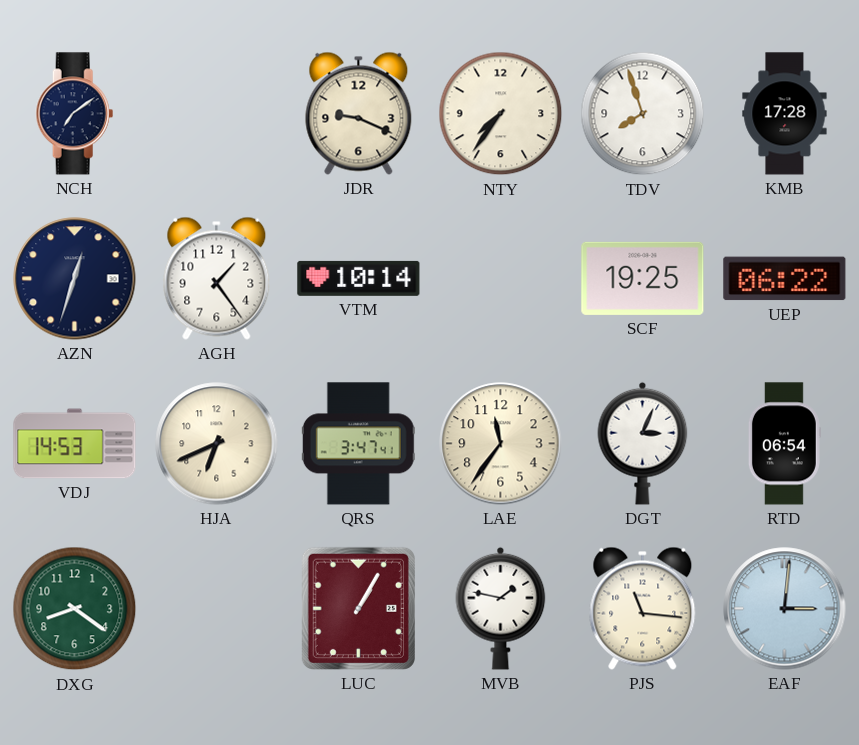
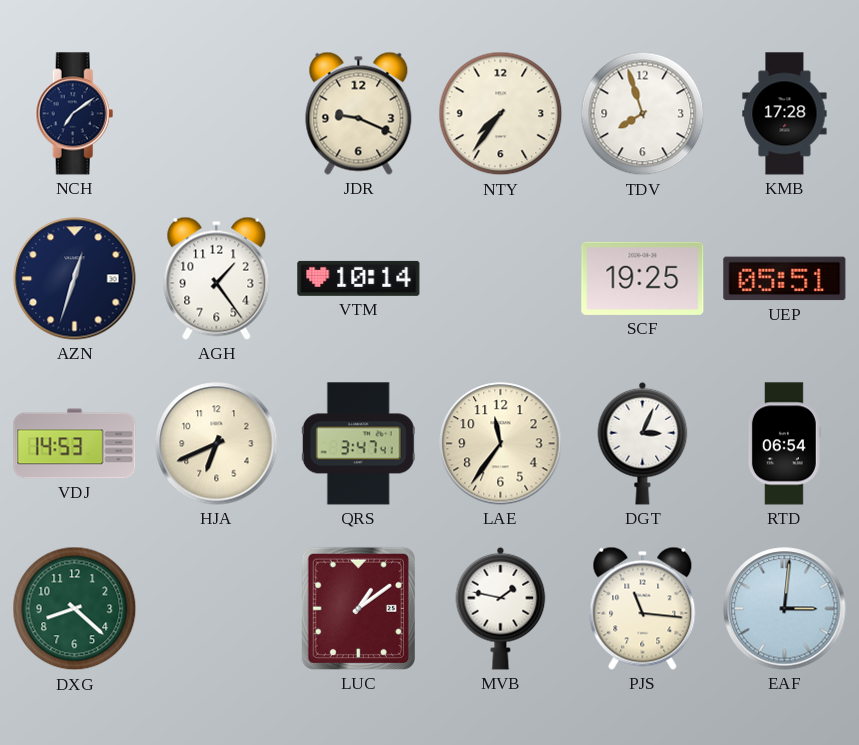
UEP: 06:22 -> 05:51
DXG: 8:21 -> 8:22
LUC: 1:05 -> 1:09
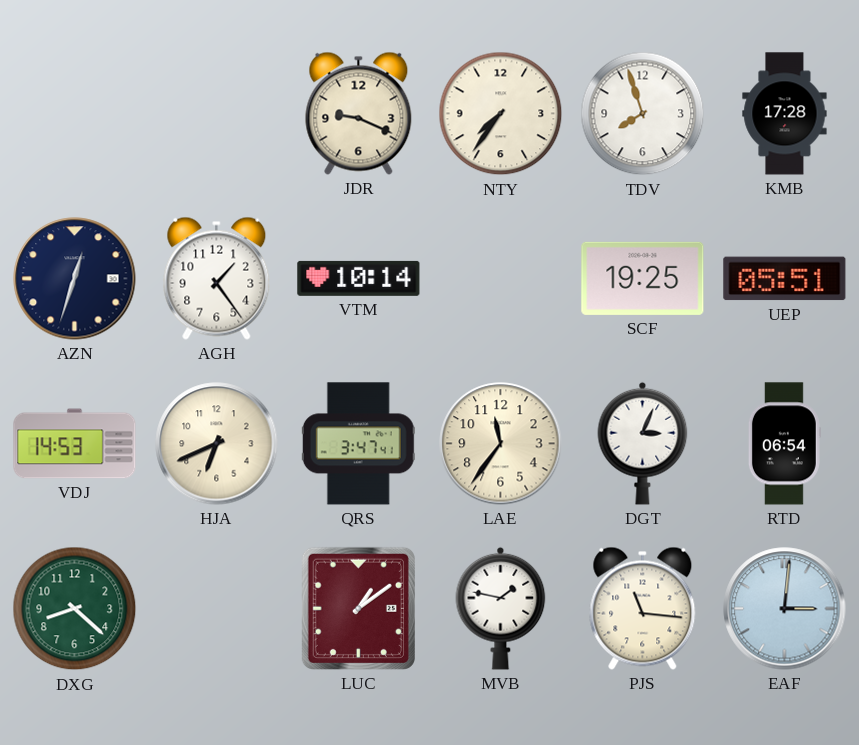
NCH: 7:09 -> none
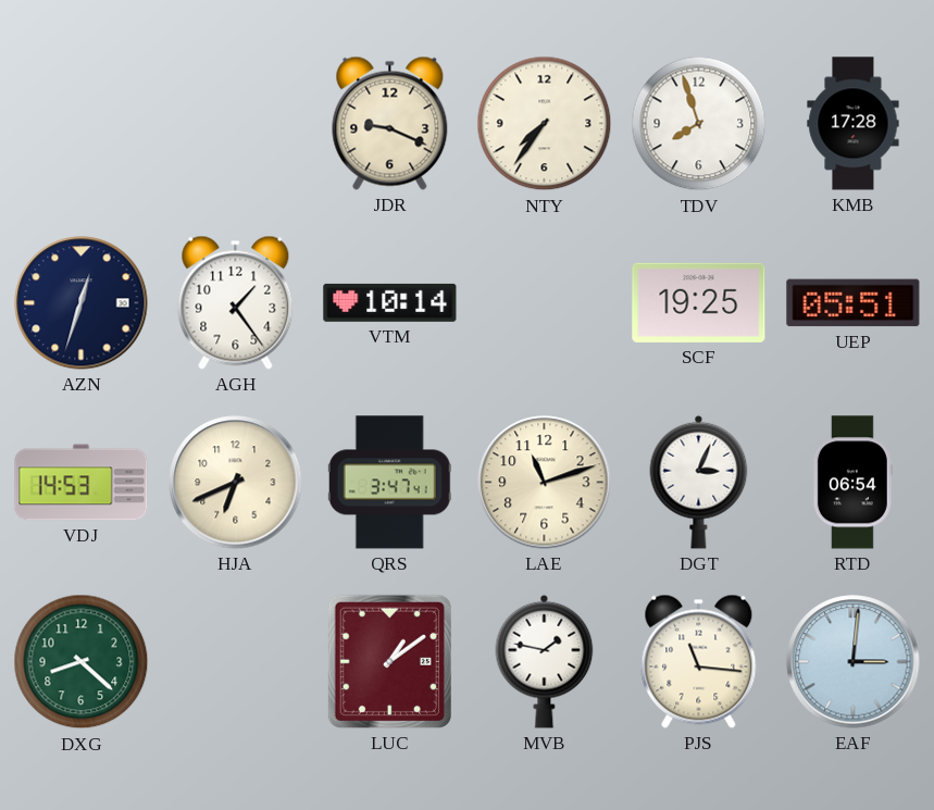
LAE: 11:36 -> 11:12
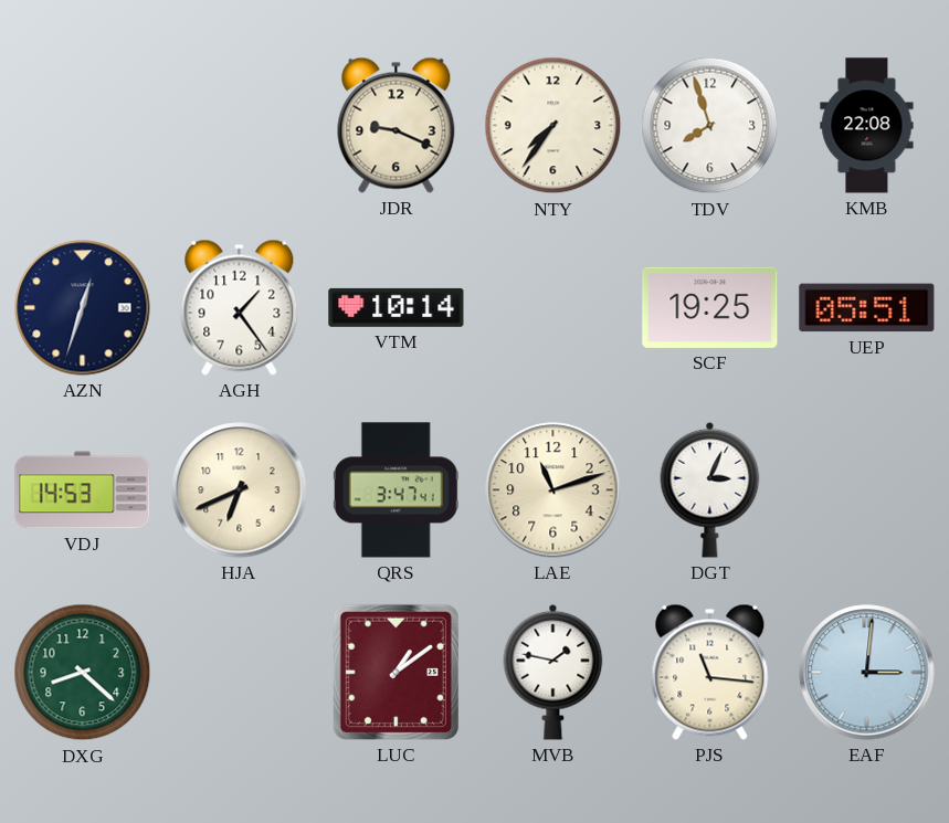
KMB: 17:28 -> 22:08
RTD: 06:54 -> none
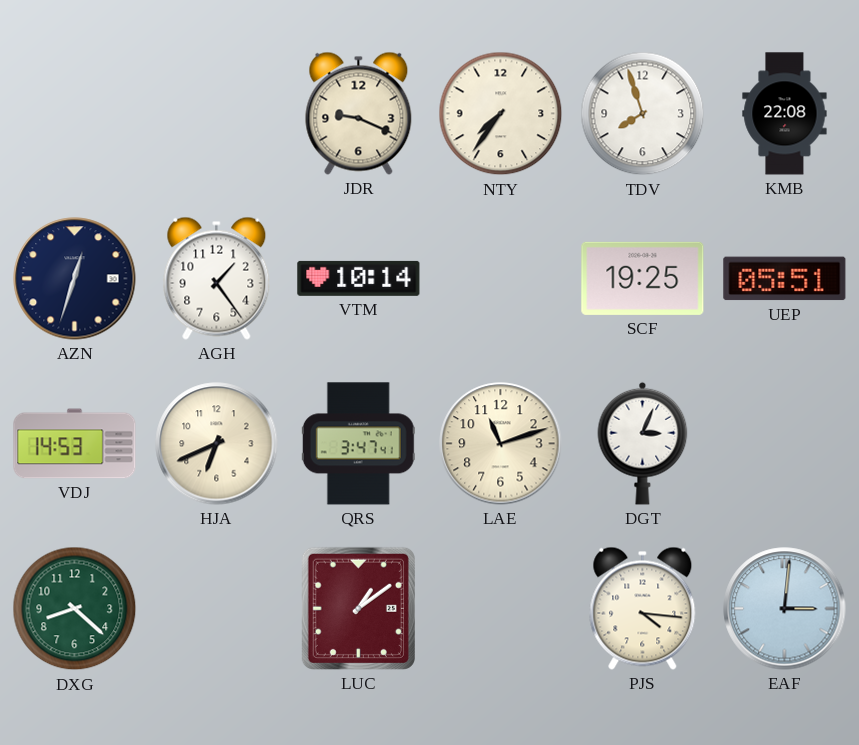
MVB: 1:47 -> none
PJS: 11:16 -> 4:16
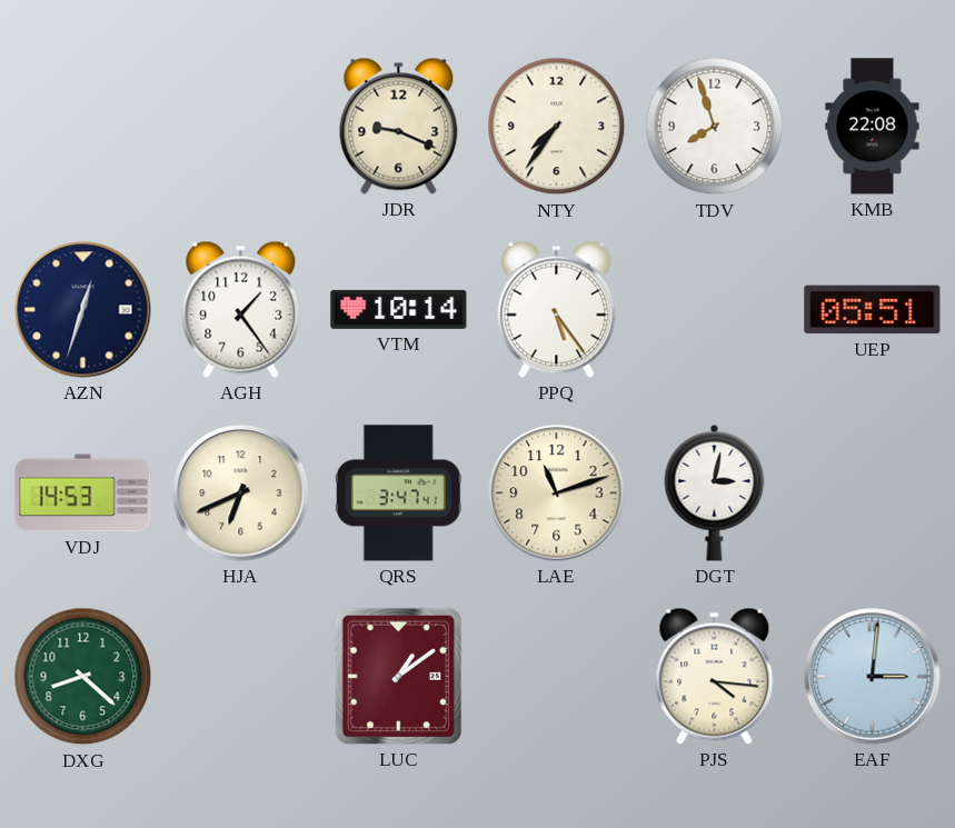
PPQ: none -> 5:24
SCF: 19:25 -> none
DGT: 3:04 -> 3:02
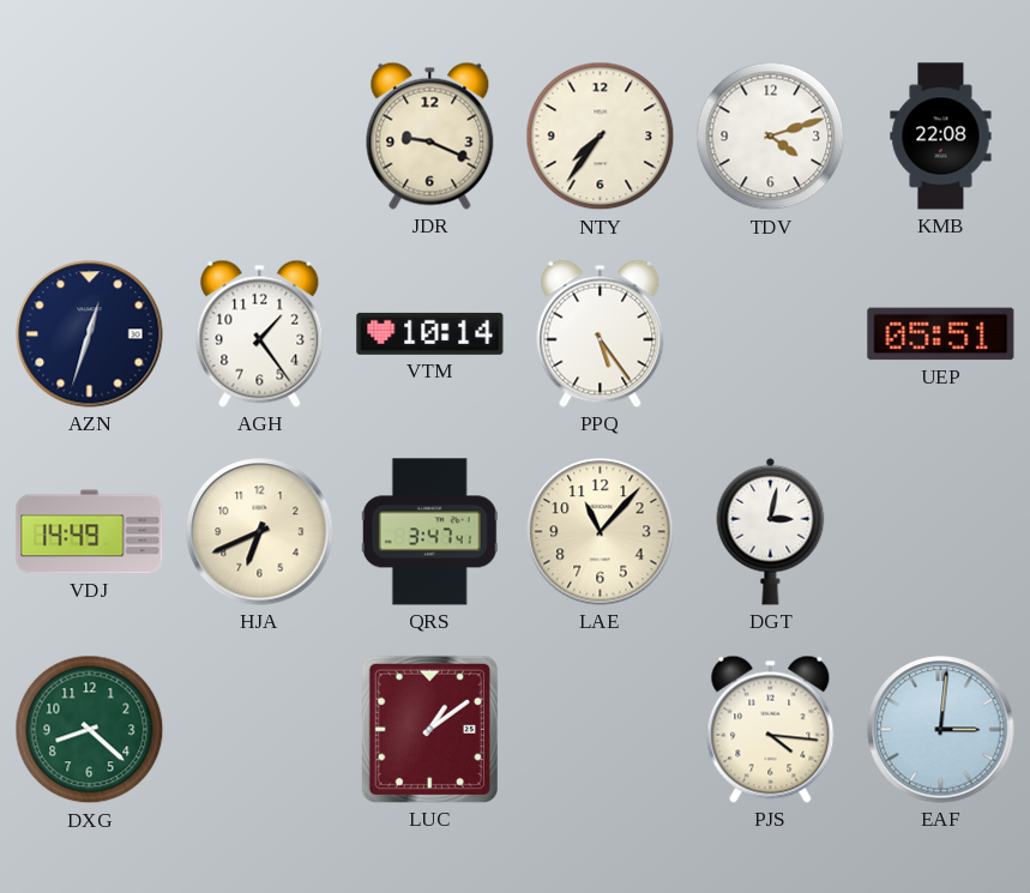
TDV: 7:57 -> 4:12
VDJ: 14:53 -> 14:49
LAE: 11:12 -> 11:07
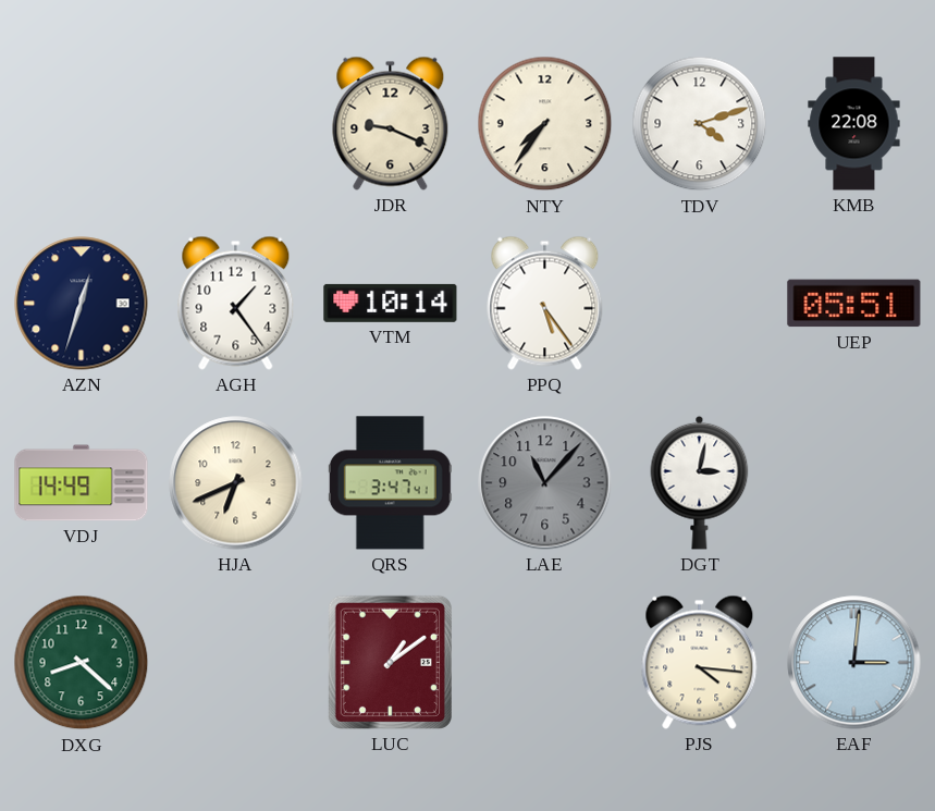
LAE dial: cream -> grey
